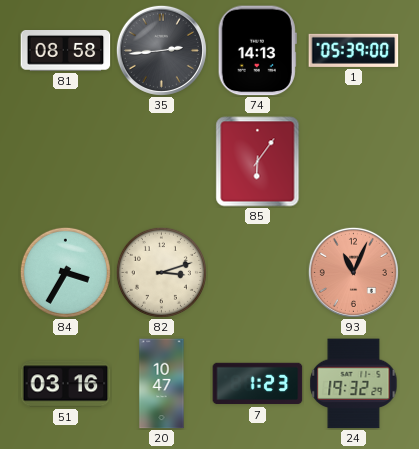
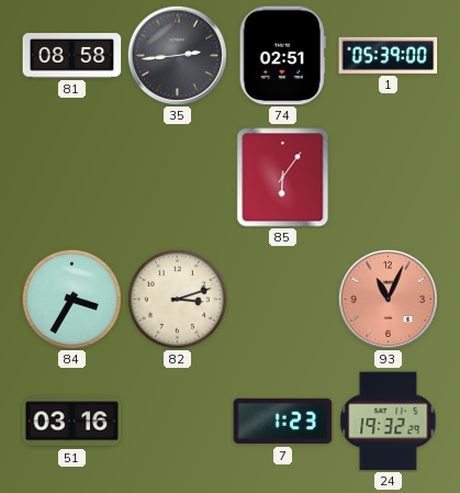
74: 14:13 -> 02:51
20: 10:47 -> none
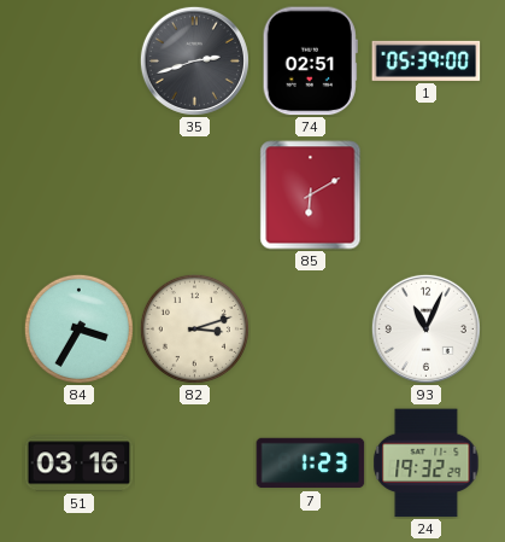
81: 08:58 -> none
35: 2:44 -> 2:42
85: 6:06 -> 6:10
93 dial: salmon -> white
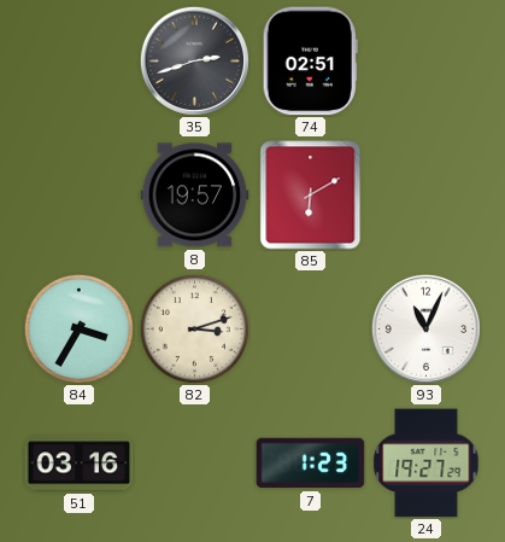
1: 05:39 -> none
8: none -> 19:57
24: 19:32 -> 19:27
